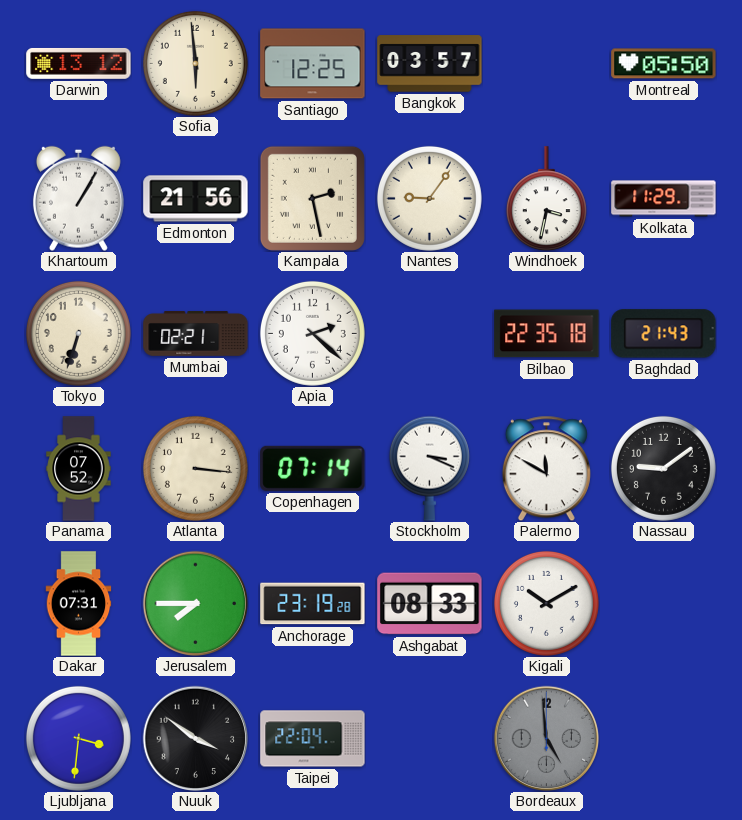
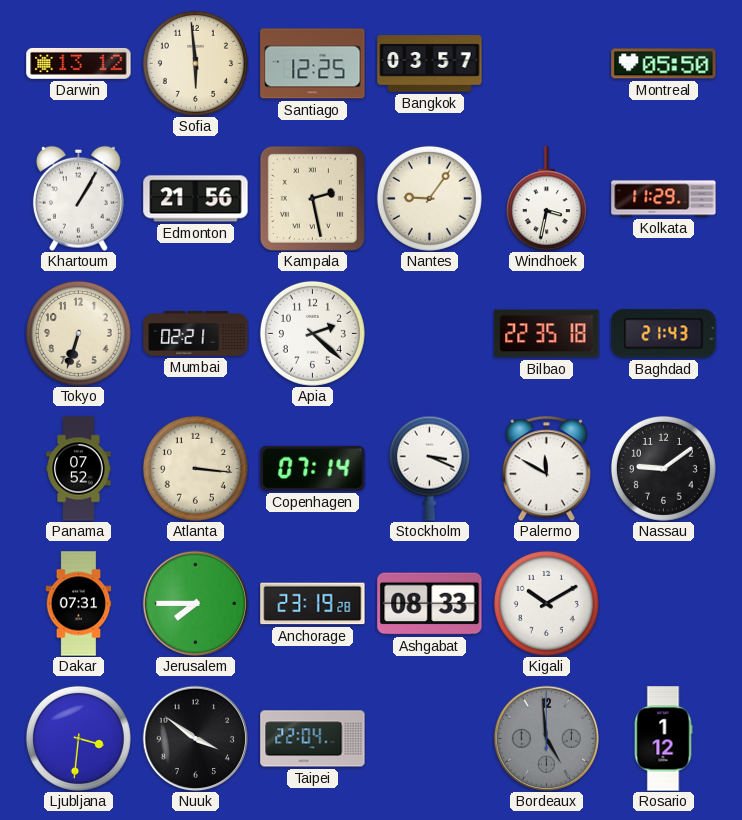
Rosario: none -> 1:12
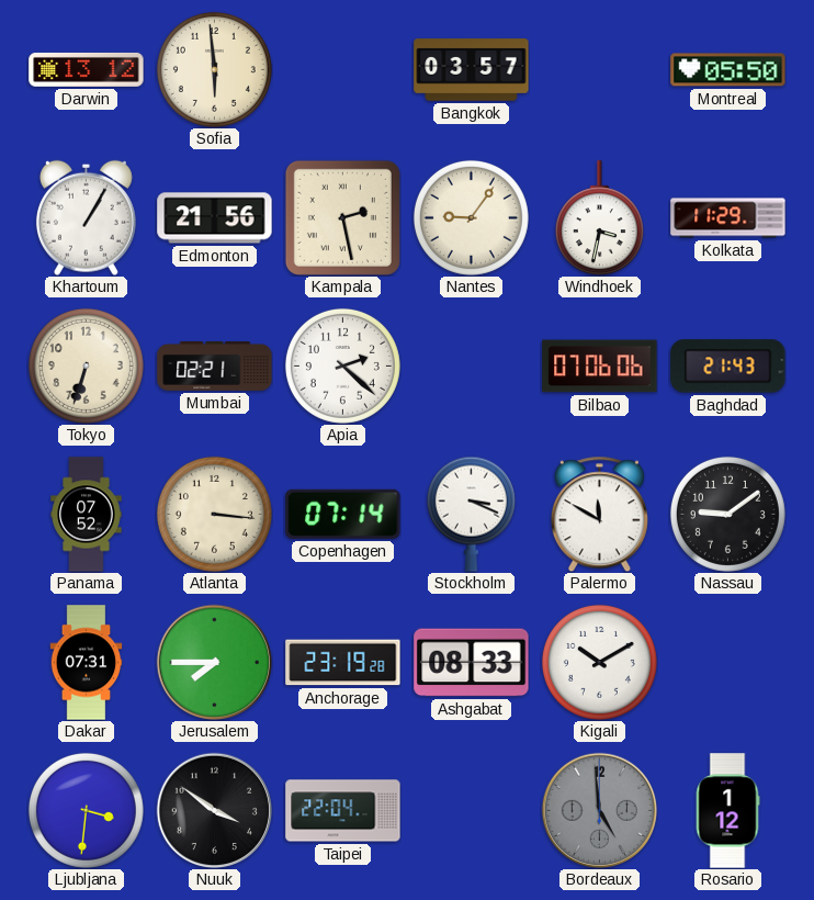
Santiago: 12:25 -> none
Bilbao: 22:35 -> 07:06
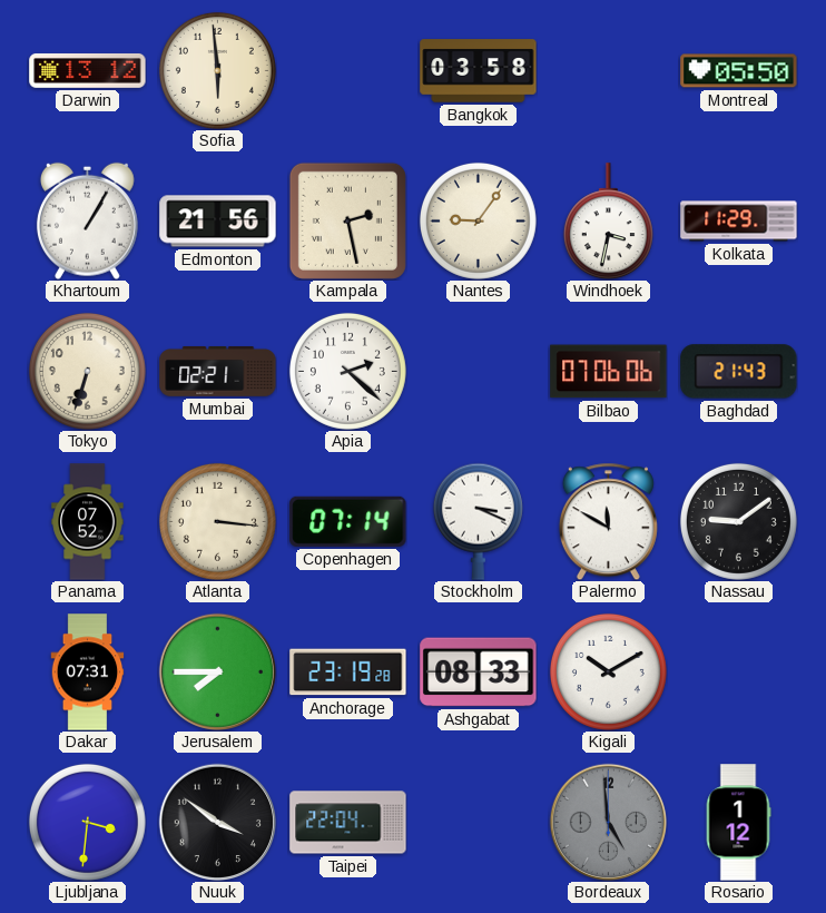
Bangkok: 03:57 -> 03:58
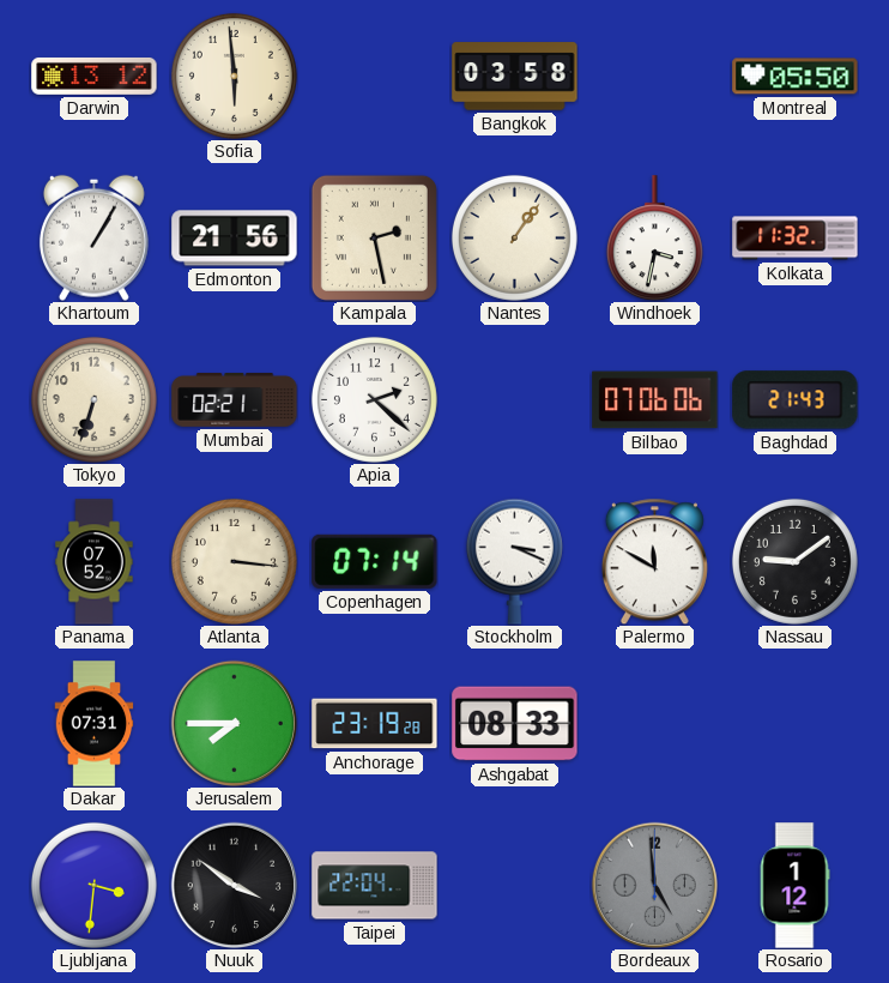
Nantes: 9:06 -> 1:06
Kolkata: 11:29 -> 11:32
Kigali: 10:10 -> none
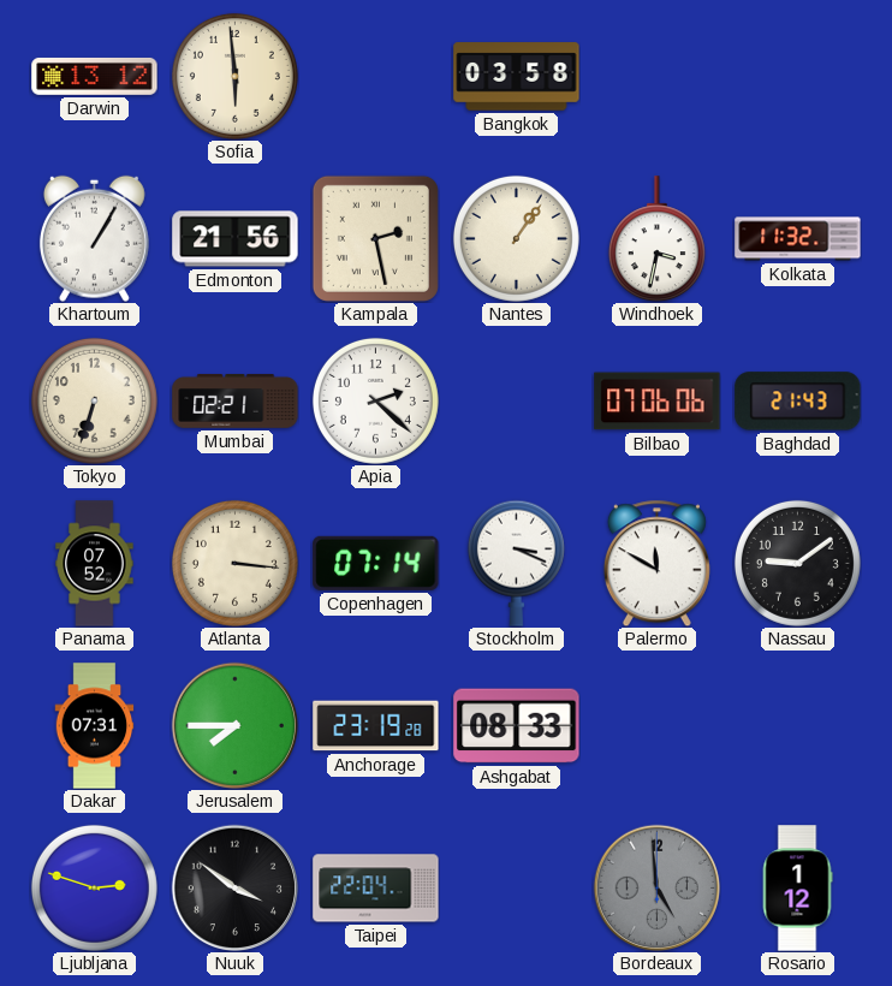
Montreal: 05:50 -> none
Ljubljana: 3:31 -> 2:48
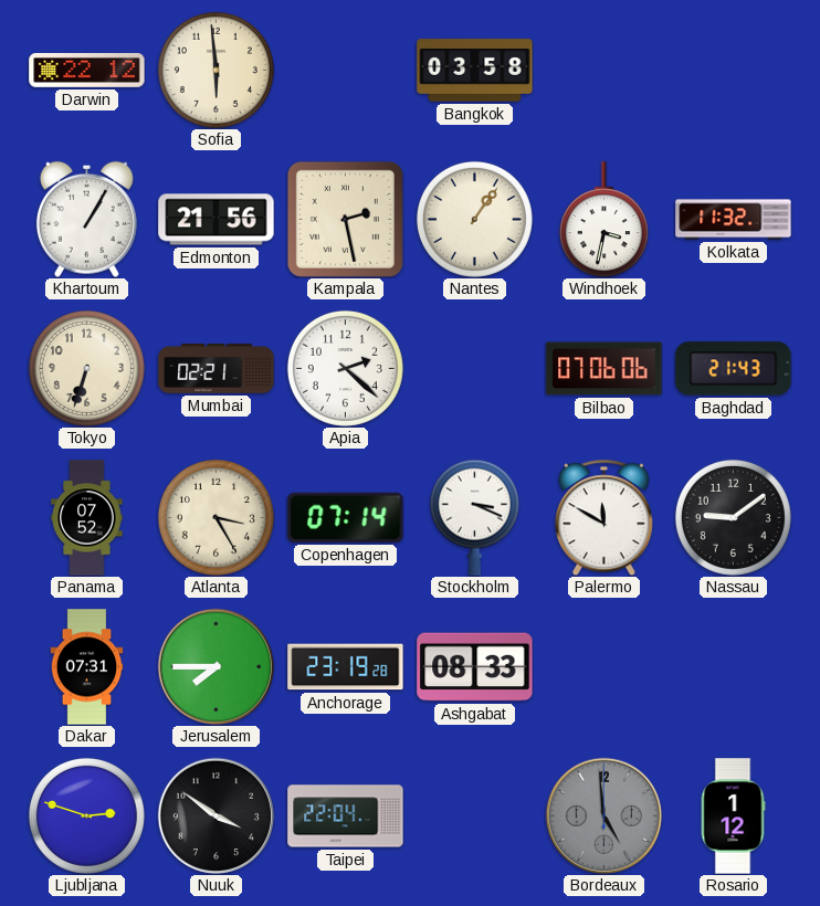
Darwin: 13:12 -> 22:12
Atlanta: 3:16 -> 3:25
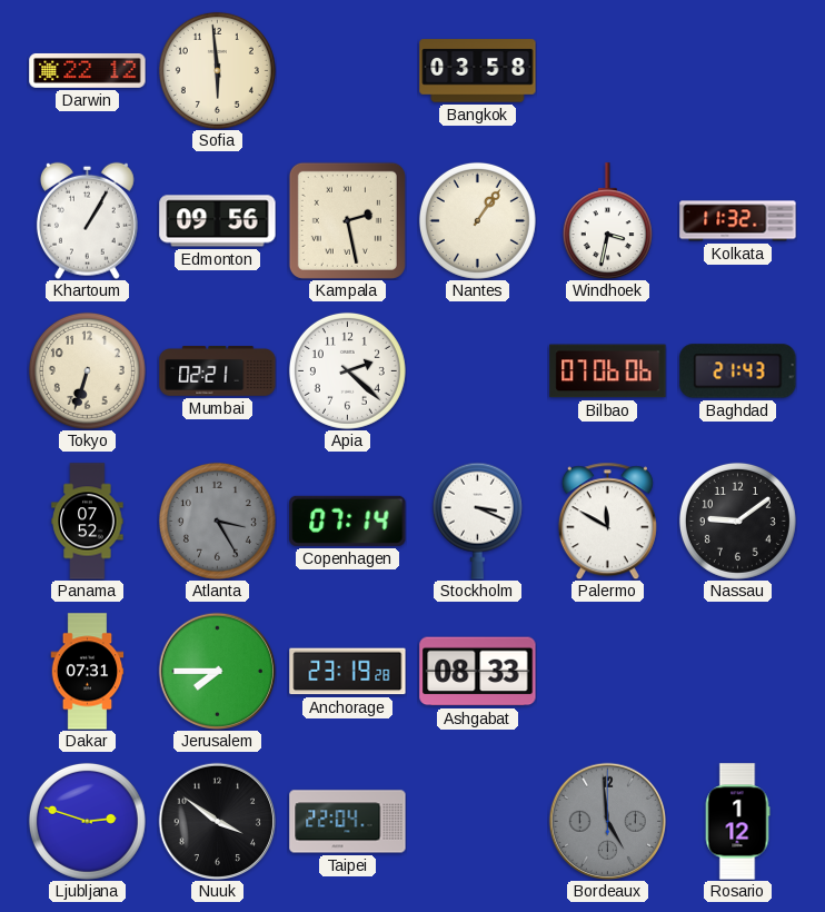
Edmonton: 21:56 -> 09:56
Atlanta dial: cream -> grey
